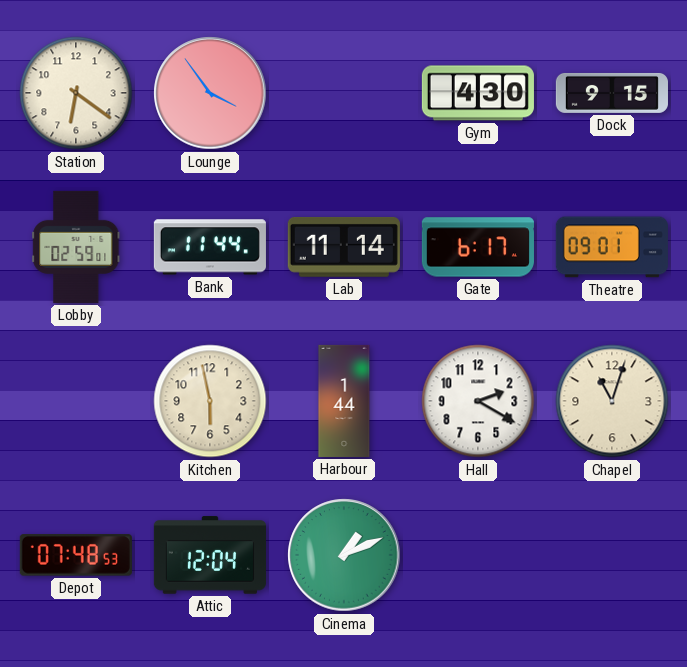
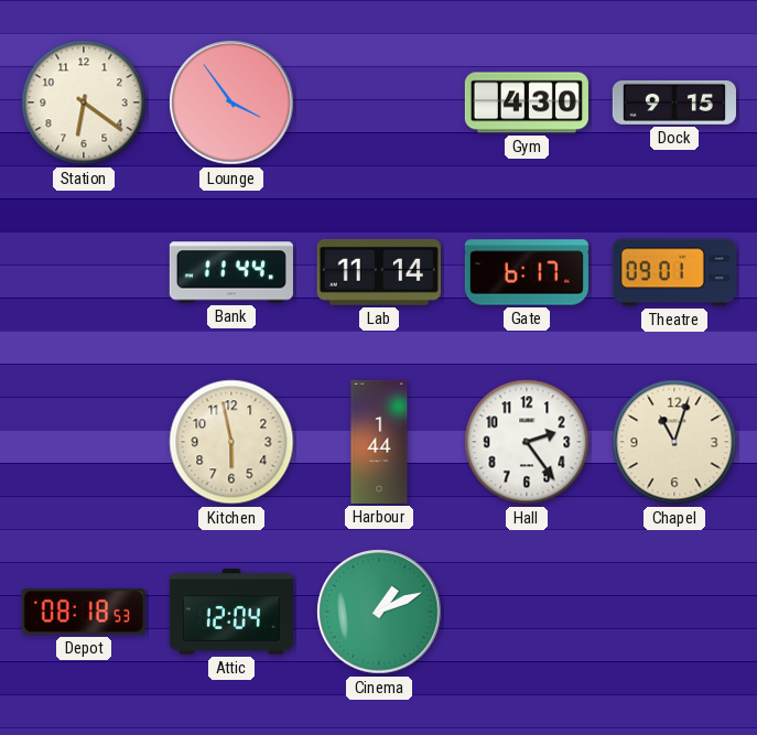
Lobby: 02:59 -> none
Hall: 2:20 -> 2:24
Depot: 07:48 -> 08:18
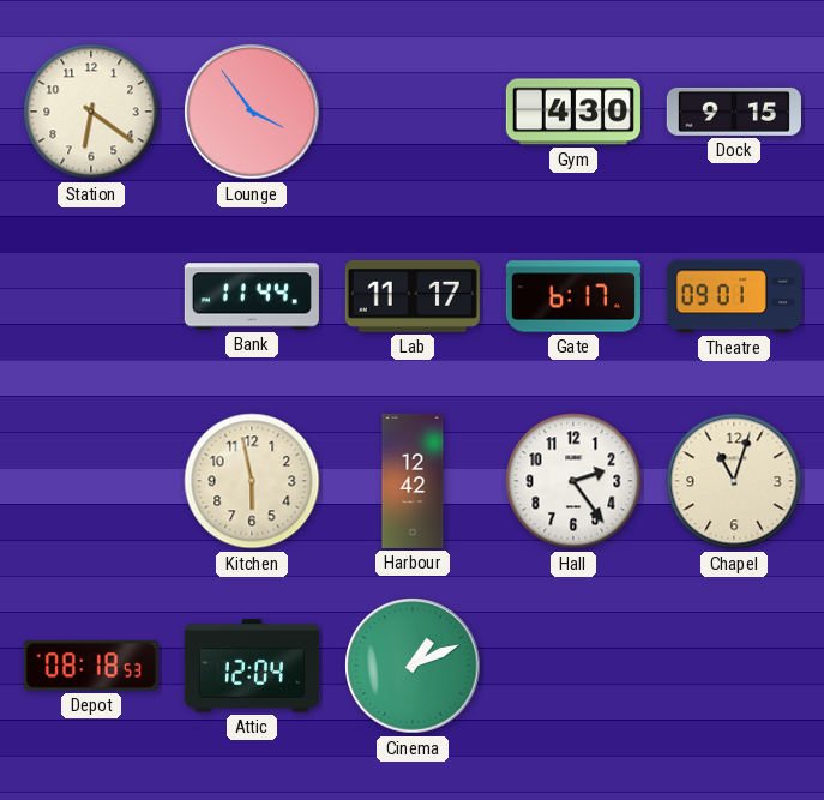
Lab: 11:14 -> 11:17
Harbour: 1:44 -> 12:42
